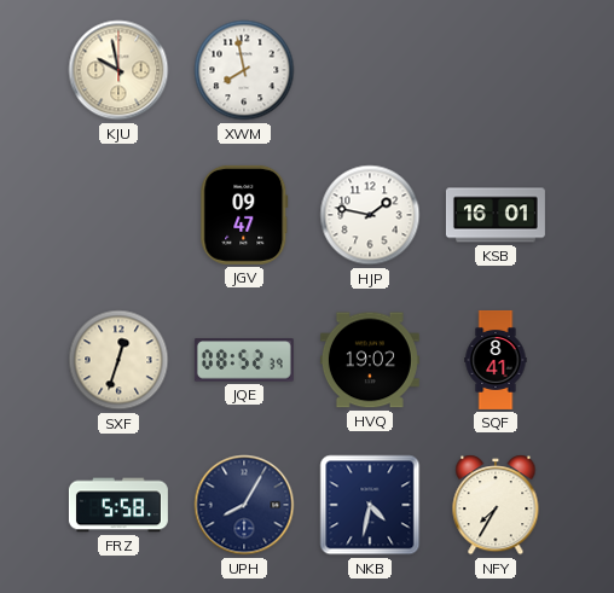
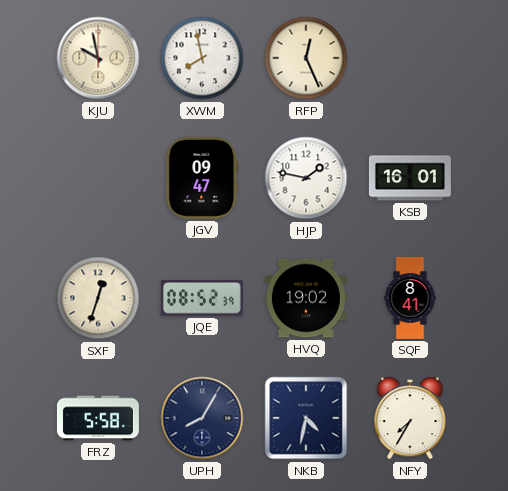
RFP: none -> 12:26
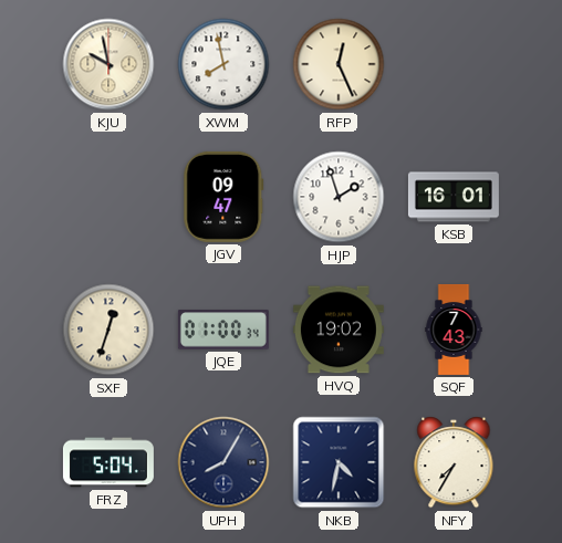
HJP: 1:47 -> 1:57
JQE: 08:52 -> 01:00
SQF: 8:41 -> 7:43
FRZ: 5:58 -> 5:04
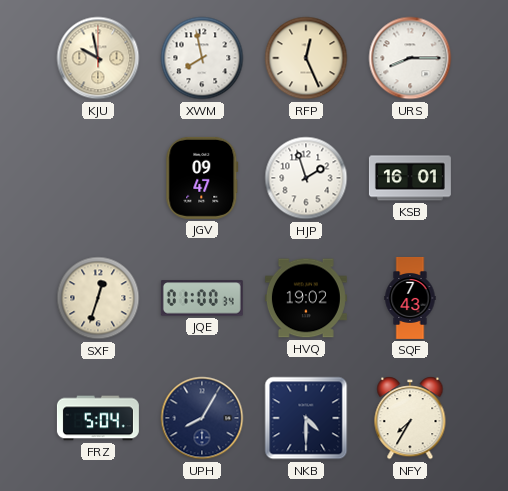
URS: none -> 8:15
NKB: 4:32 -> 4:30
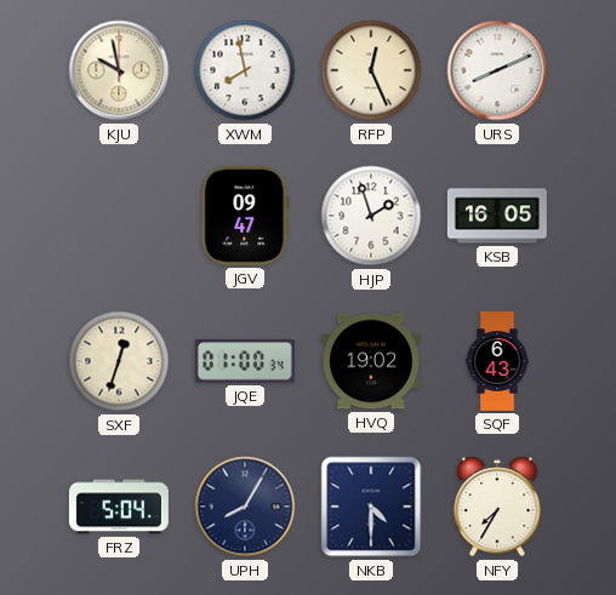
URS: 8:15 -> 8:11
KSB: 16:01 -> 16:05
SQF: 7:43 -> 6:43
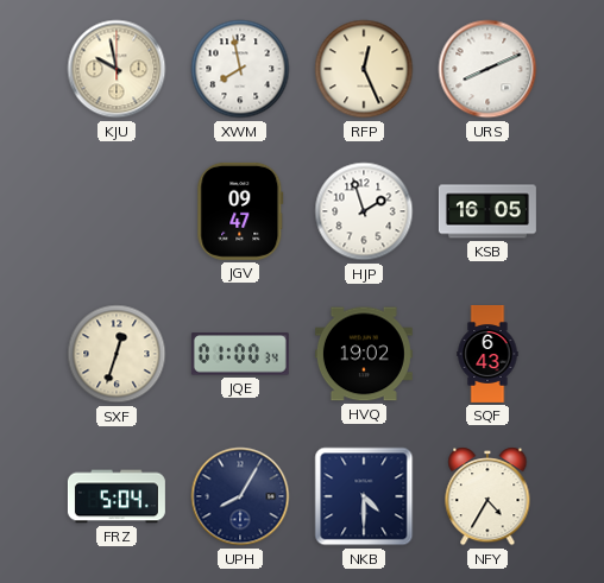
NFY: 7:35 -> 4:35
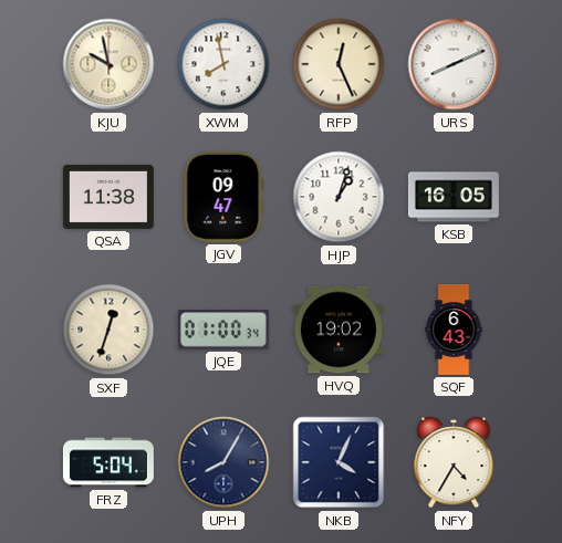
QSA: none -> 11:38
HJP: 1:57 -> 1:03
NKB: 4:30 -> 4:04
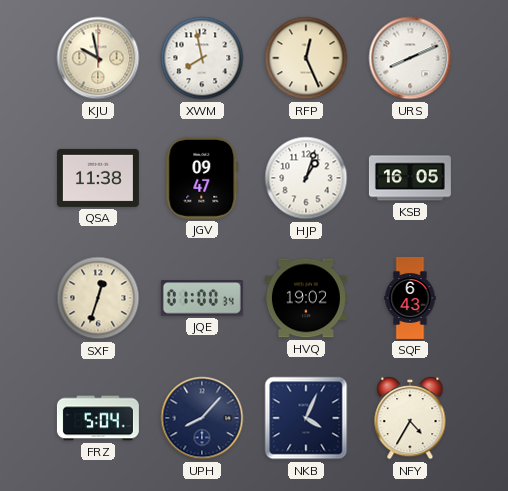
UPH: 8:05 -> 8:07
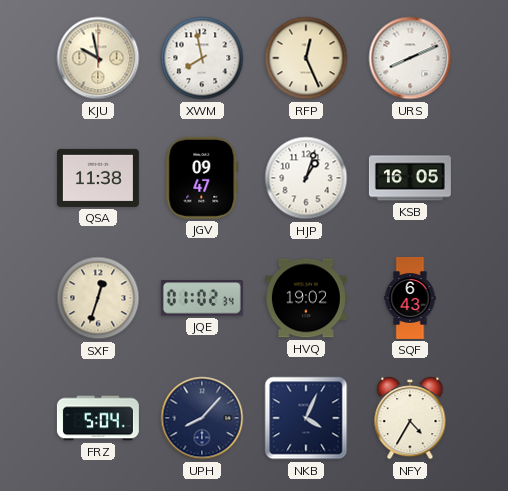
JQE: 01:00 -> 01:02
